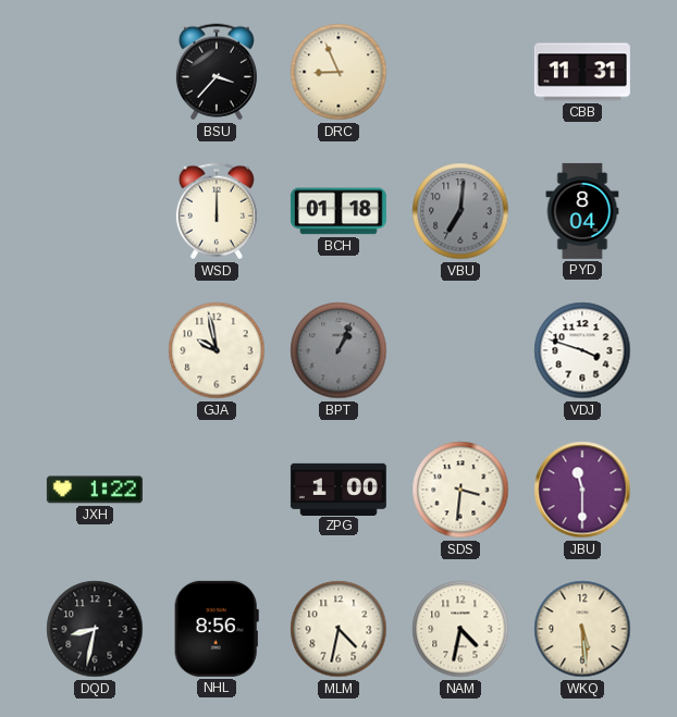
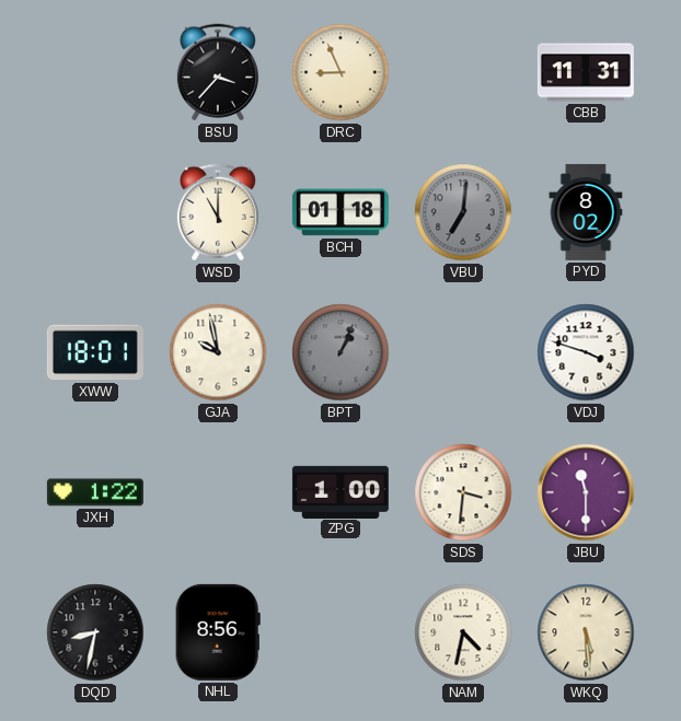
WSD: 12:00 -> 11:00
PYD: 8:04 -> 8:02
XWW: none -> 18:01
MLM: 4:32 -> none
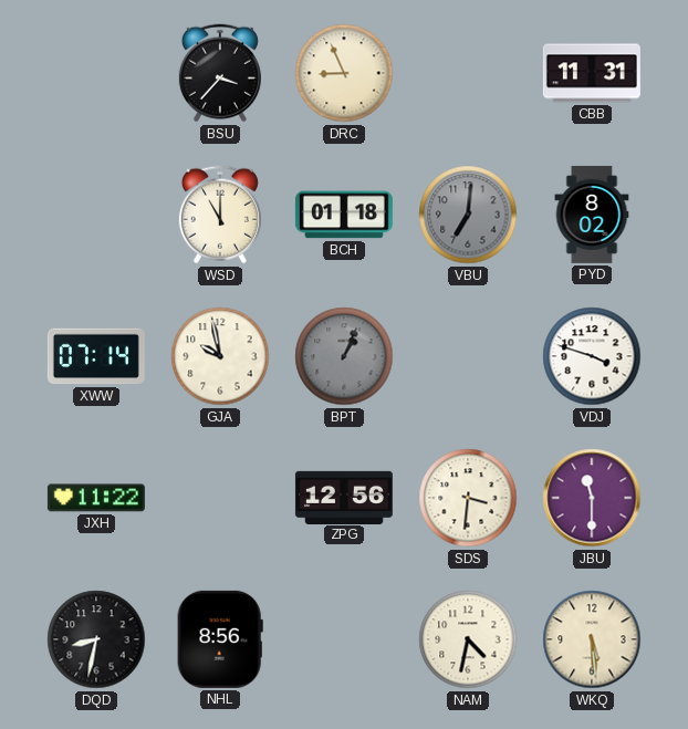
XWW: 18:01 -> 07:14
JXH: 1:22 -> 11:22
ZPG: 1:00 -> 12:56
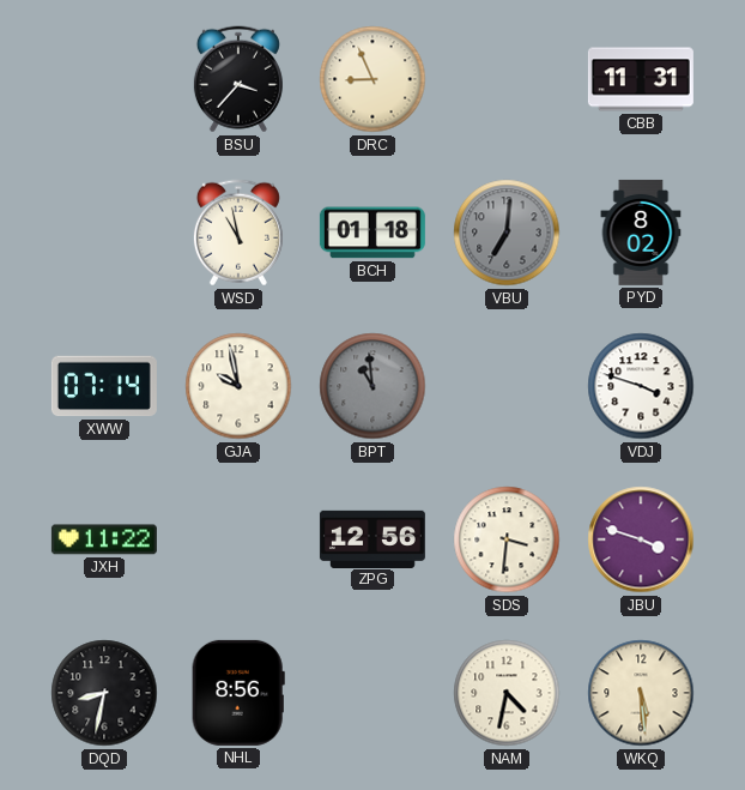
WSD: 11:00 -> 10:58
BPT: 1:04 -> 10:59
JBU: 11:30 -> 3:48
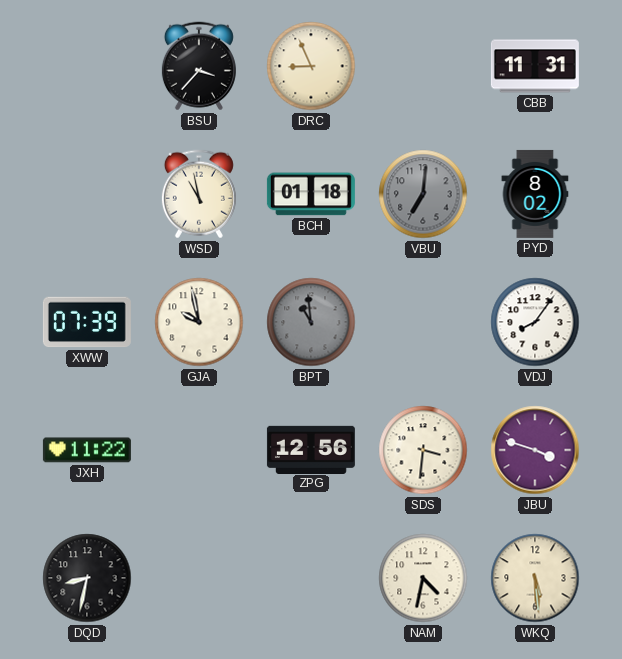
XWW: 07:14 -> 07:39
VDJ: 3:48 -> 8:06
NHL: 8:56 -> none
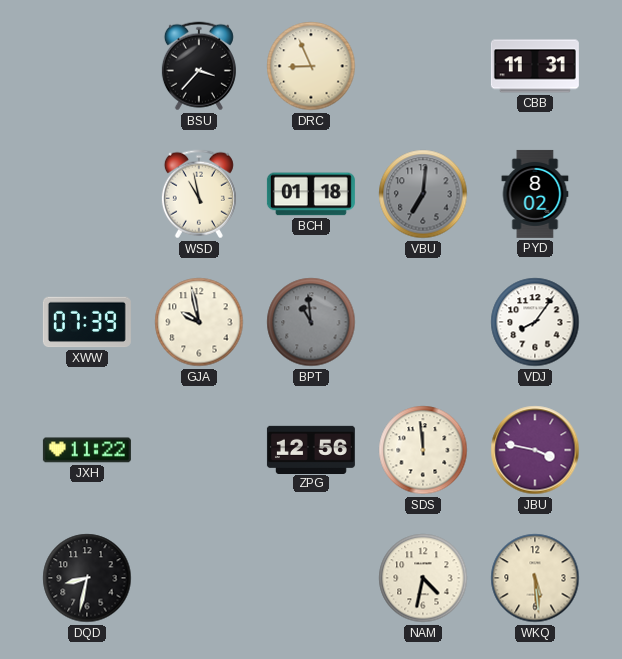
SDS: 3:31 -> 11:59
JBU: 3:48 -> 3:47
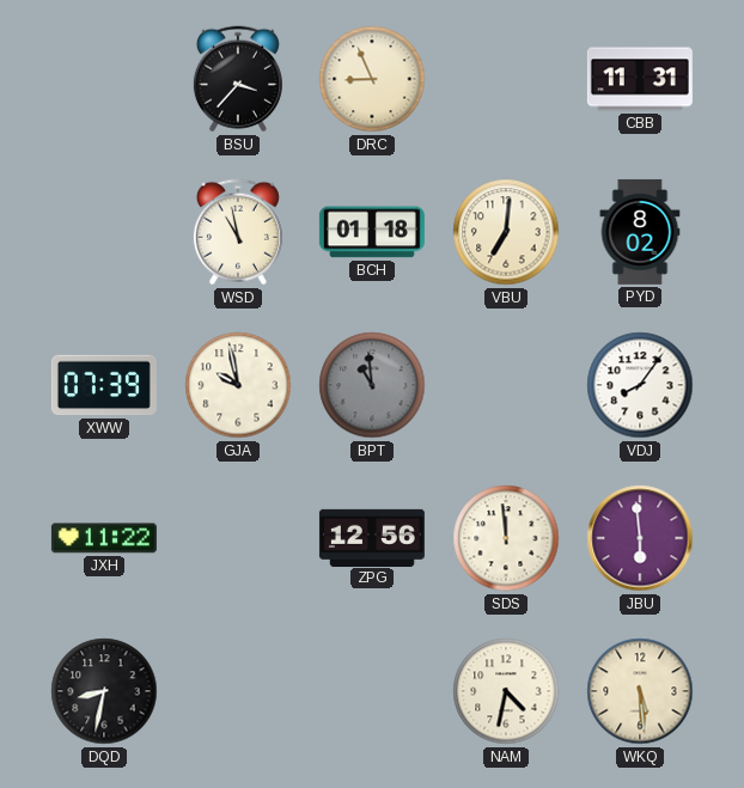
VBU dial: grey -> cream
JBU: 3:47 -> 5:59
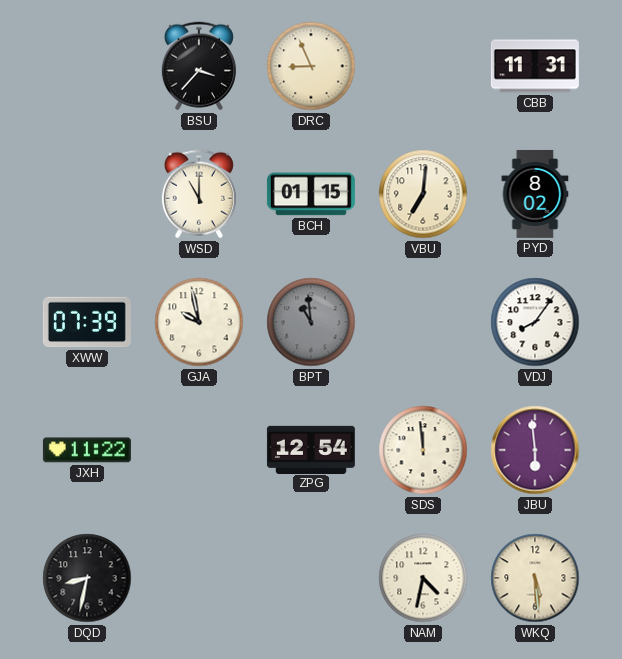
WSD: 10:58 -> 11:00
BCH: 01:18 -> 01:15
ZPG: 12:56 -> 12:54
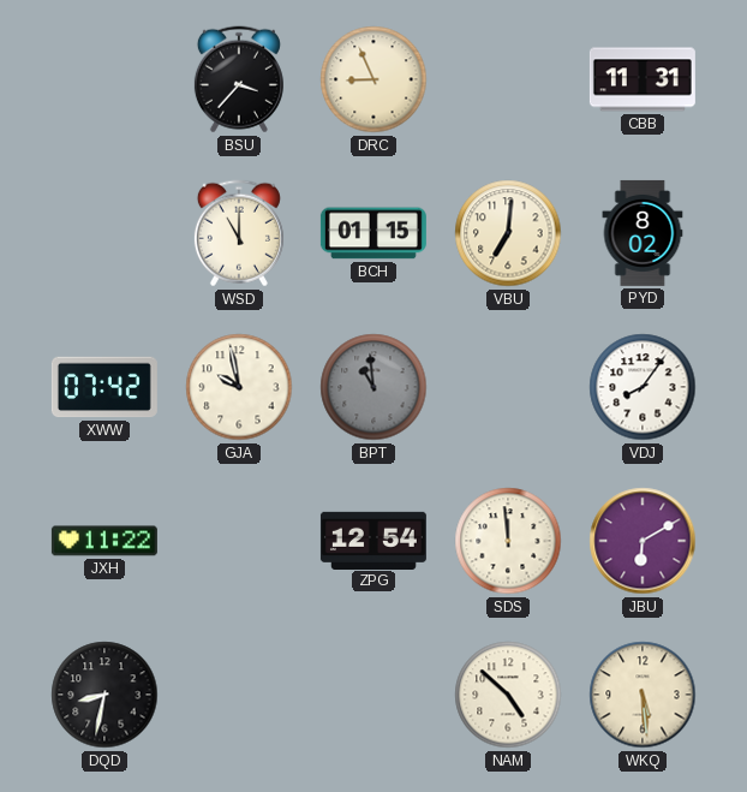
XWW: 07:39 -> 07:42
JBU: 5:59 -> 6:10
NAM: 4:32 -> 4:52
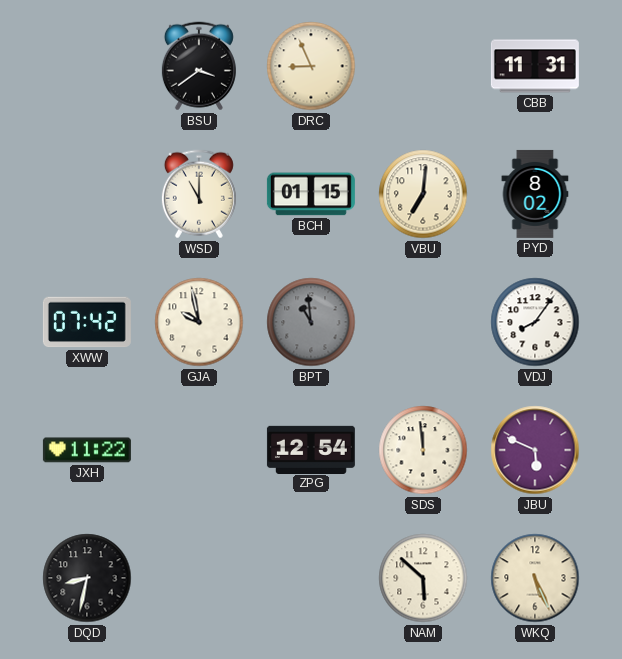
BSU: 3:37 -> 3:39
JBU: 6:10 -> 5:49
NAM: 4:52 -> 5:52
WKQ: 5:29 -> 5:26
